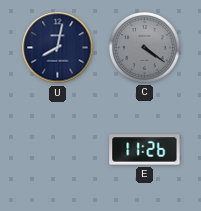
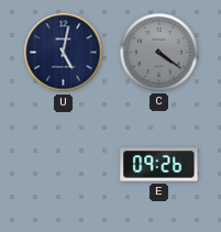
U: 8:02 -> 5:02
E: 11:26 -> 09:26
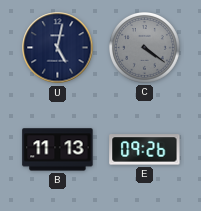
B: none -> 11:13
